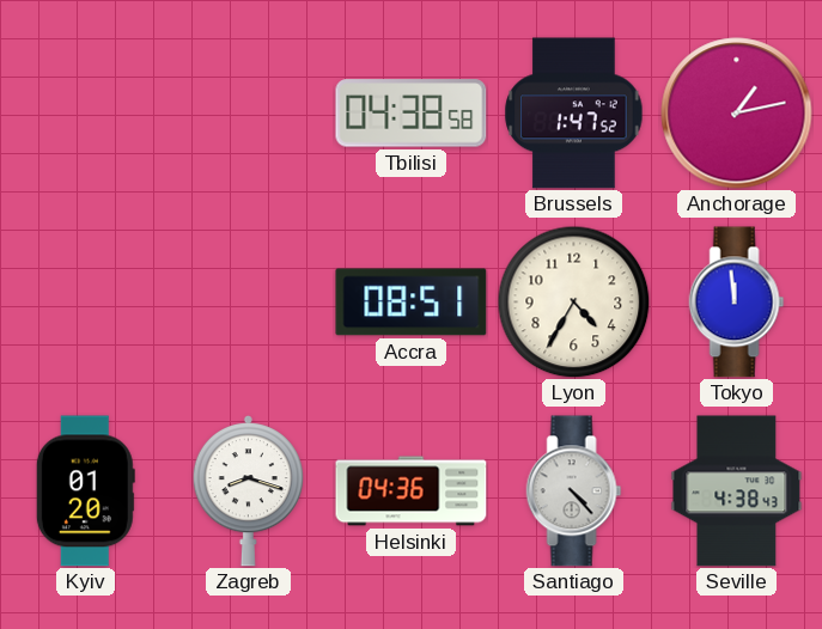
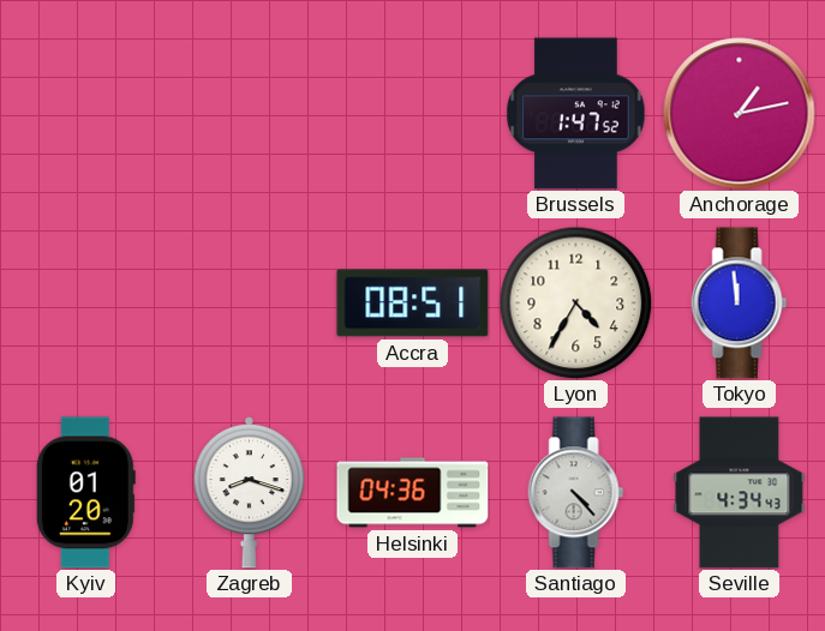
Tbilisi: 04:38 -> none
Seville: 4:38 -> 4:34
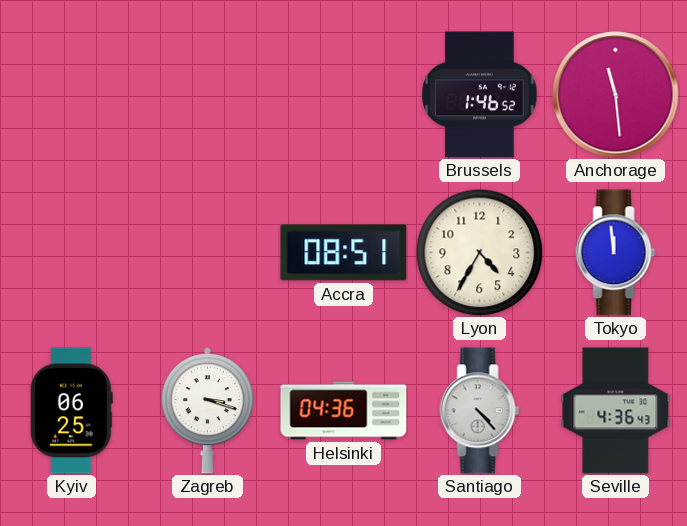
Brussels: 1:47 -> 1:46
Anchorage: 1:13 -> 11:29
Kyiv: 01:20 -> 06:25
Zagreb: 8:18 -> 3:18
Seville: 4:34 -> 4:36
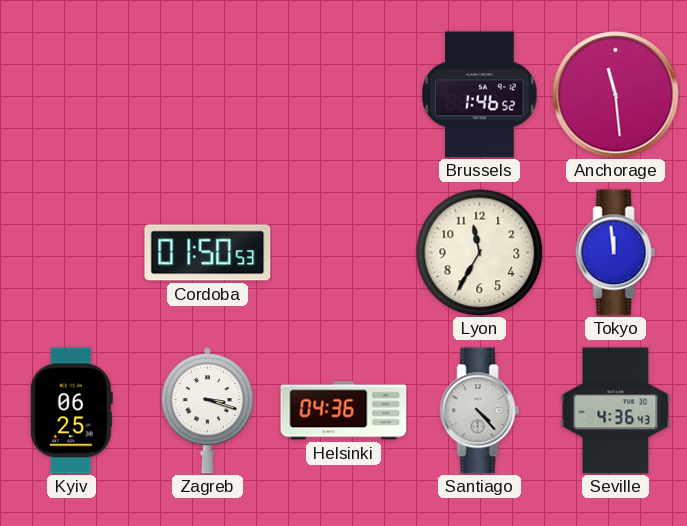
Cordoba: none -> 01:50
Accra: 08:51 -> none
Lyon: 4:35 -> 11:35
